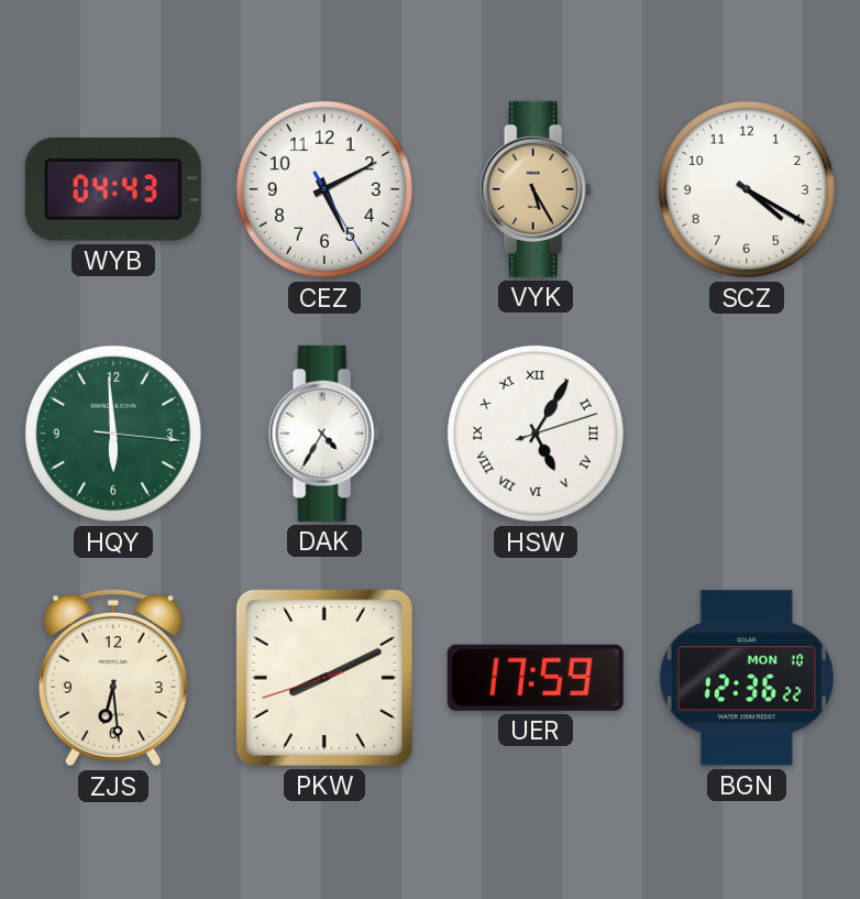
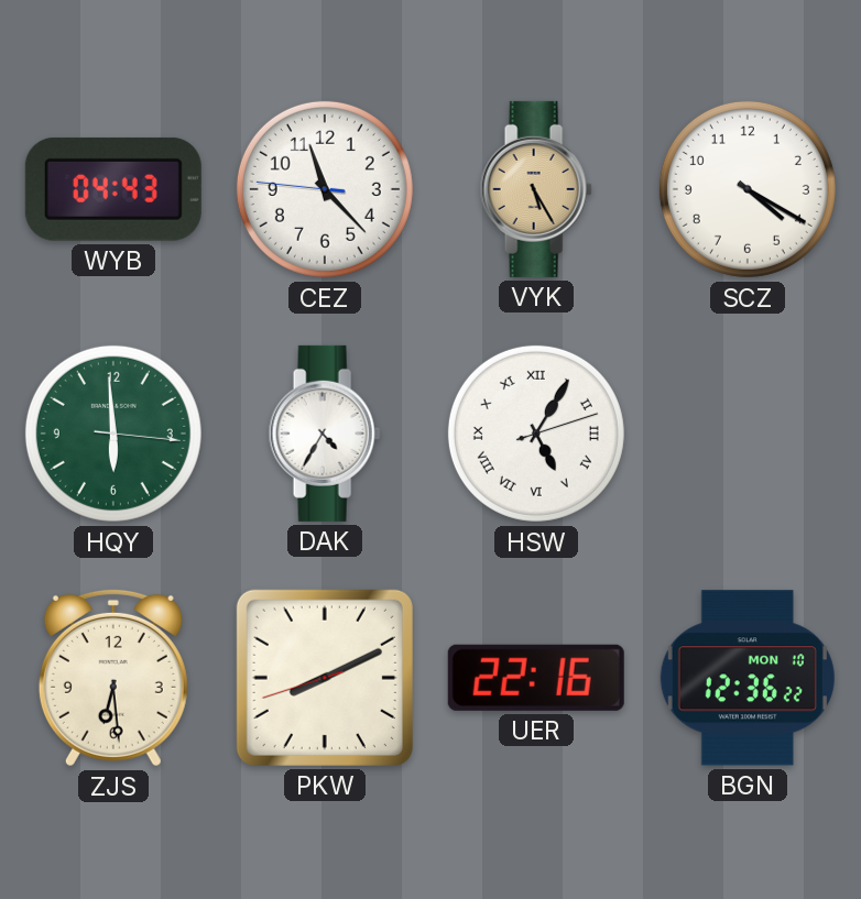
CEZ: 5:10 -> 11:22
UER: 17:59 -> 22:16
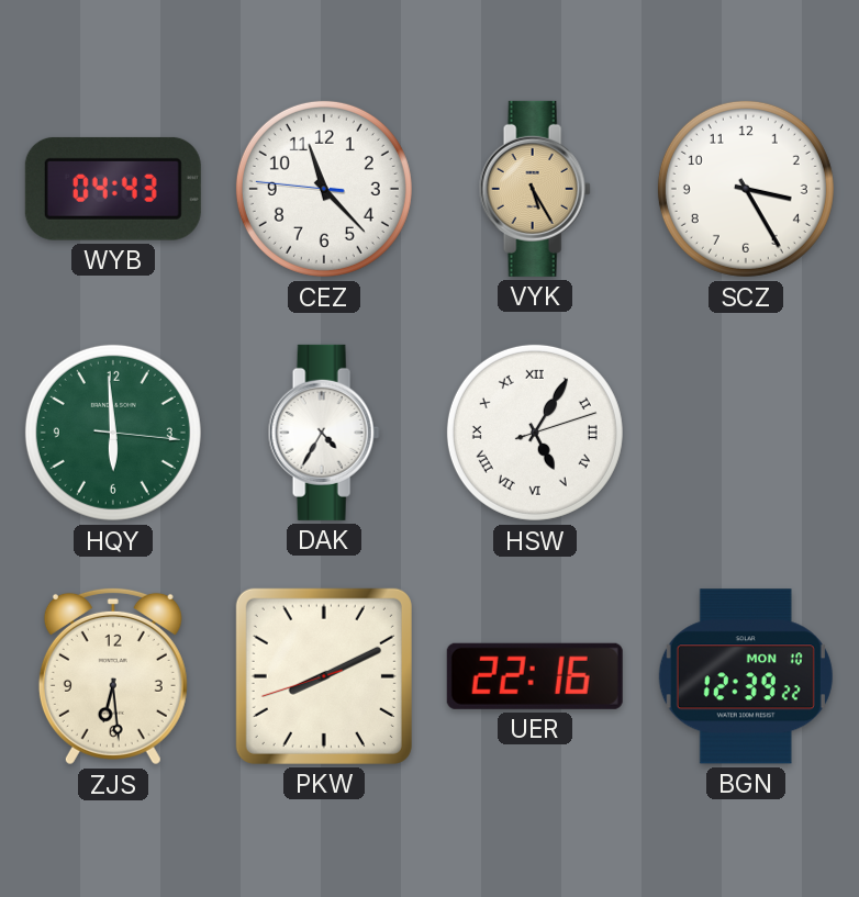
SCZ: 4:20 -> 3:25
BGN: 12:36 -> 12:39
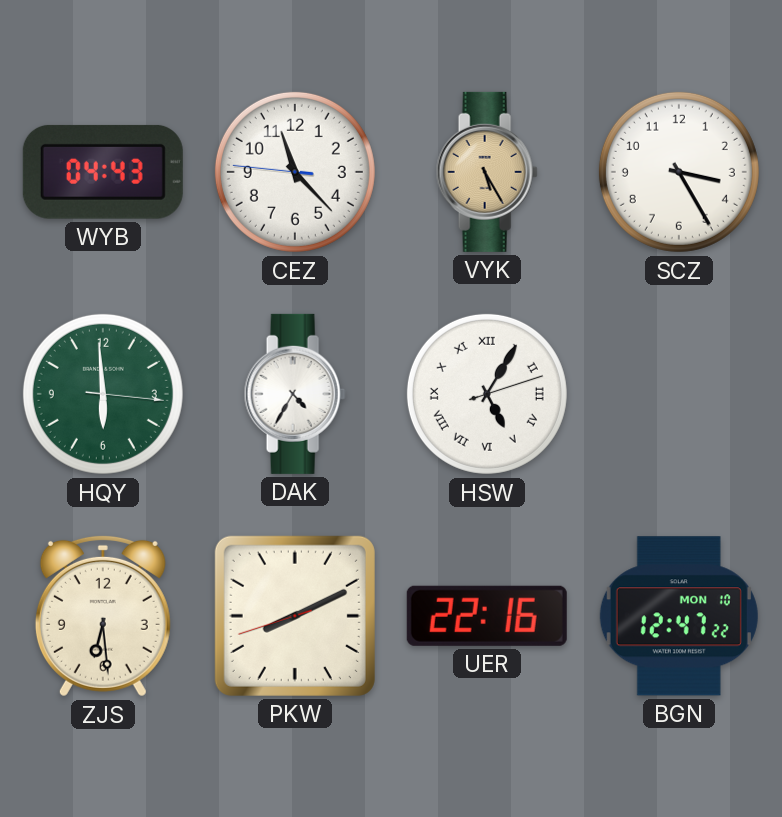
BGN: 12:39 -> 12:47
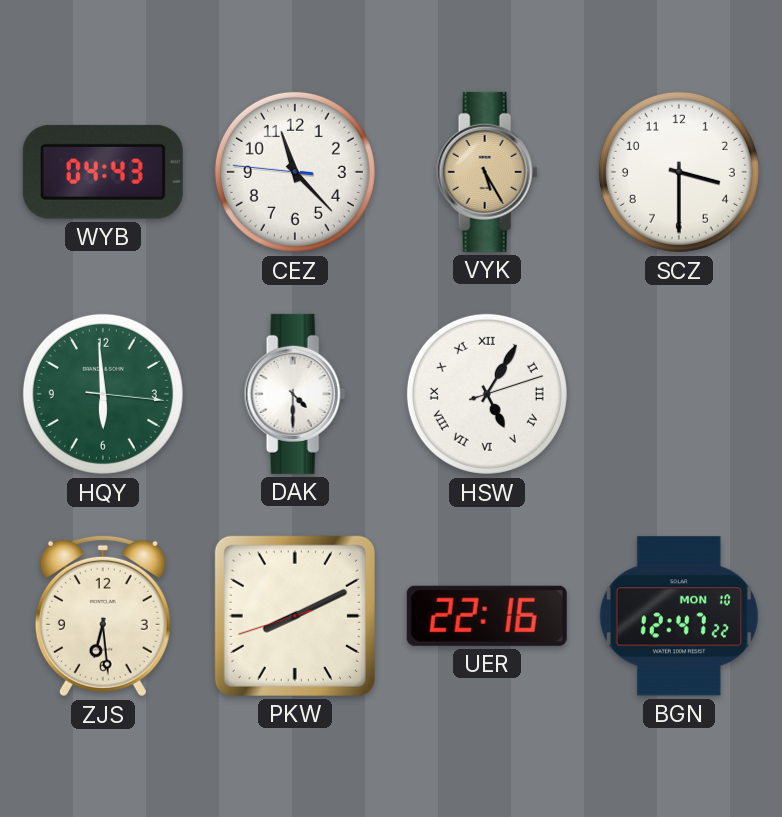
SCZ: 3:25 -> 3:30
DAK: 4:35 -> 4:30
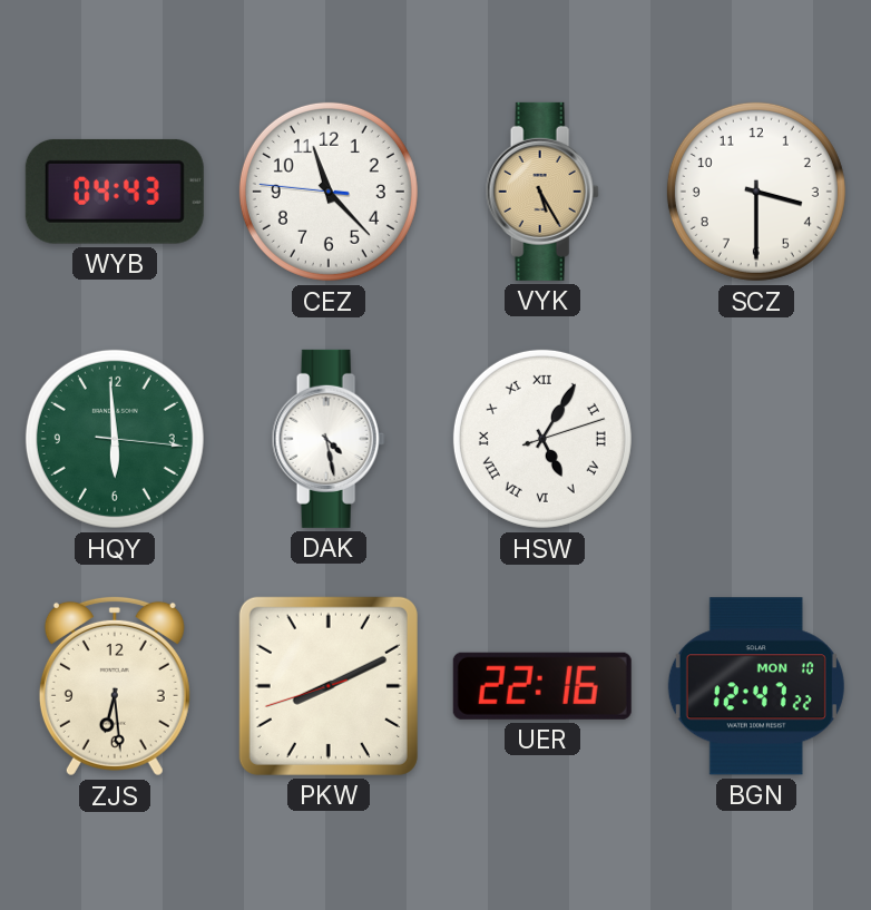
DAK: 4:30 -> 4:28
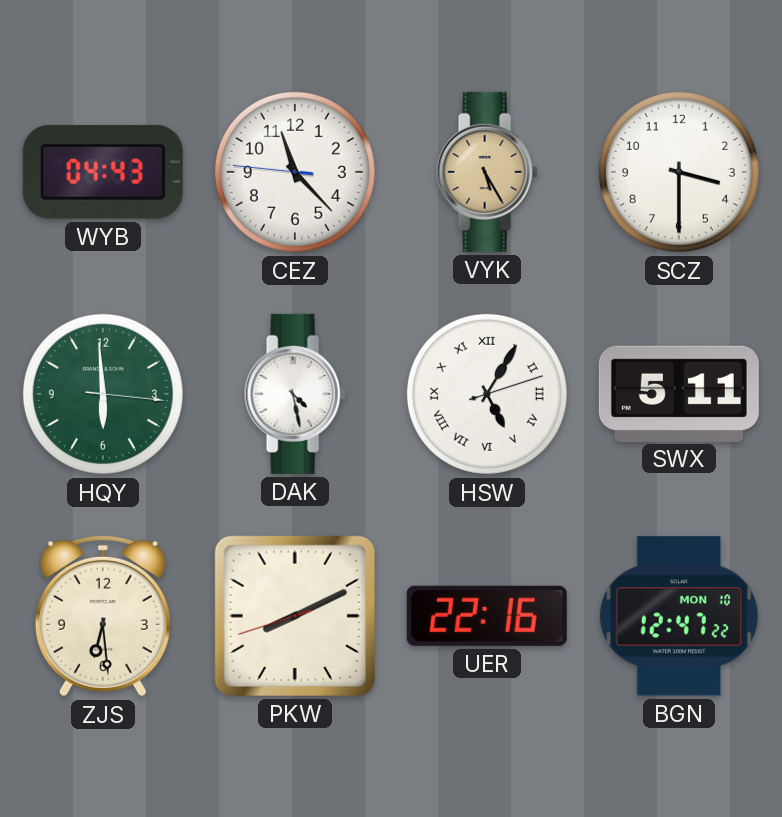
SWX: none -> 5:11
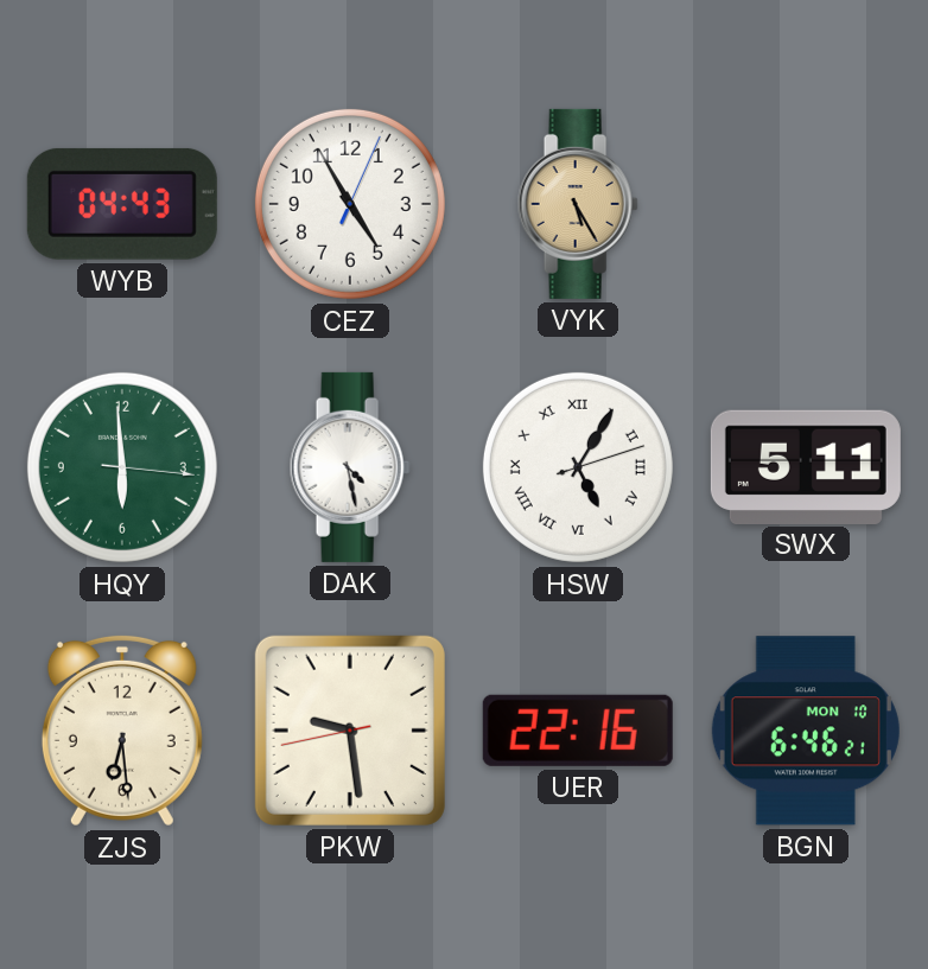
CEZ: 11:22 -> 4:55
SCZ: 3:30 -> none
PKW: 8:10 -> 9:28
BGN: 12:47 -> 6:46
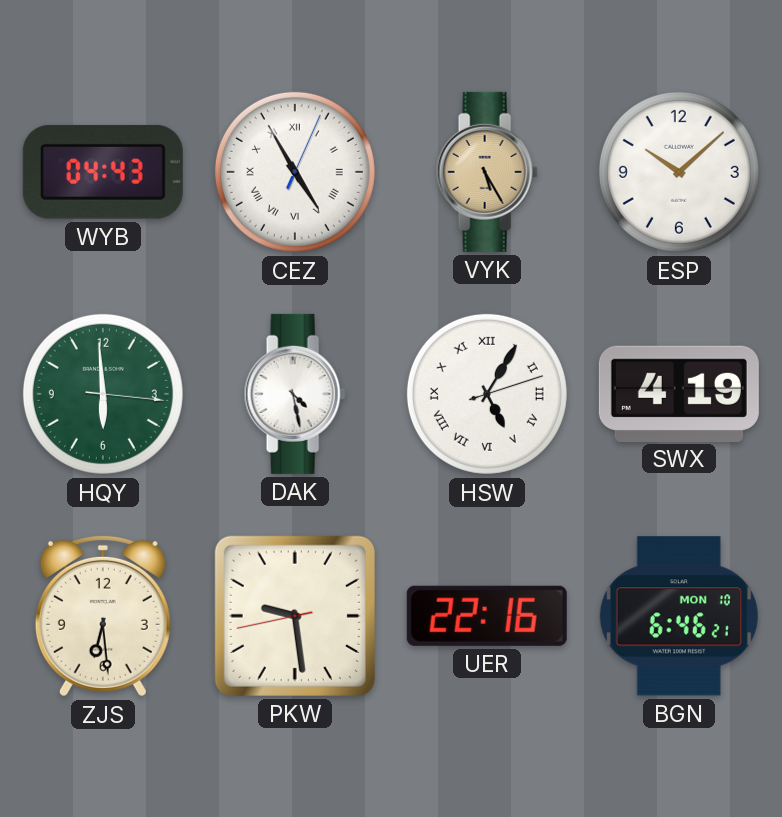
CEZ numerals: Arabic -> Roman
ESP: none -> 10:08
SWX: 5:11 -> 4:19
